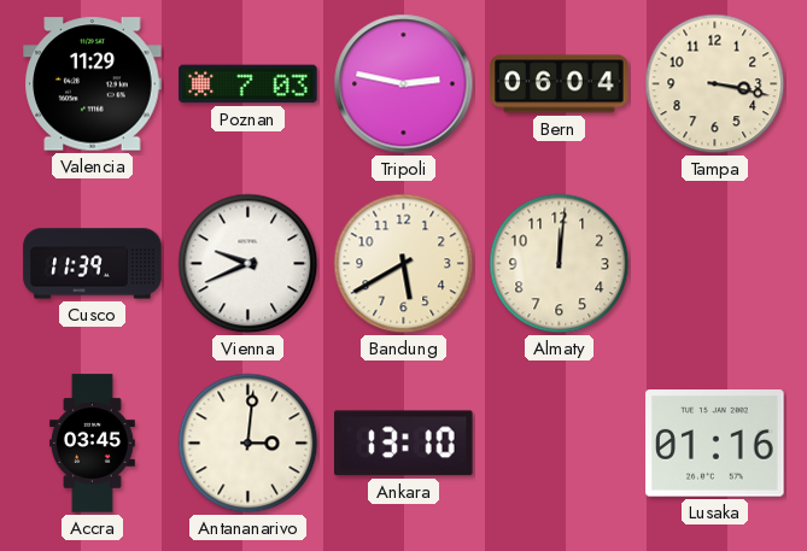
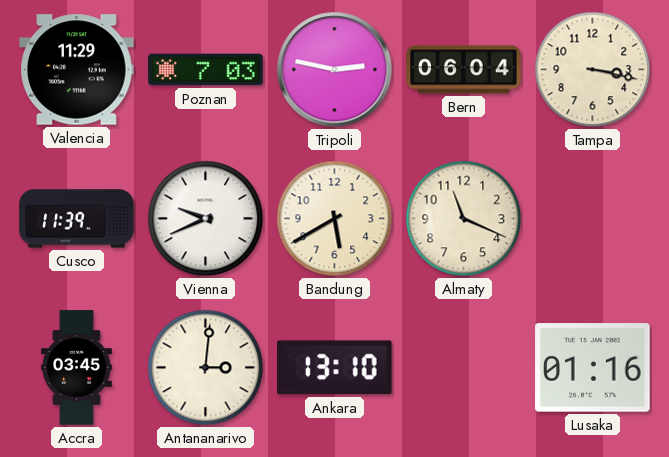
Almaty: 12:01 -> 11:19
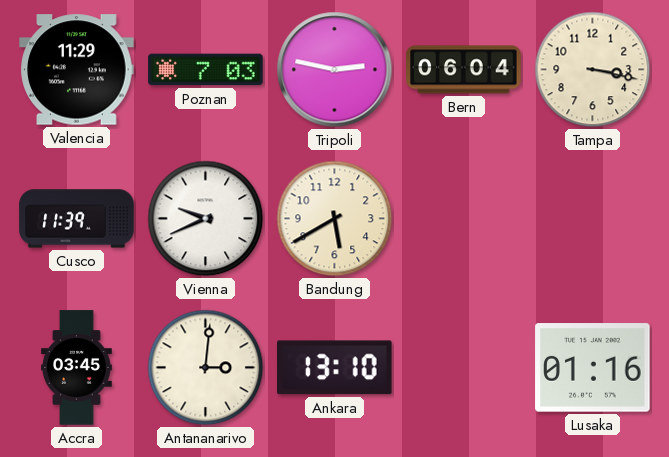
Almaty: 11:19 -> none
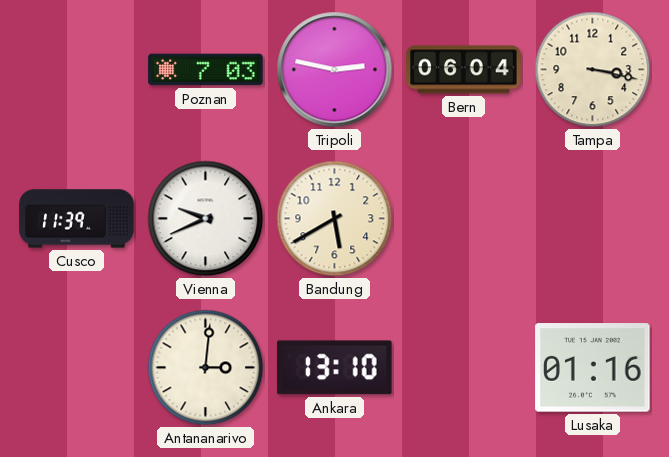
Valencia: 11:29 -> none
Accra: 03:45 -> none
